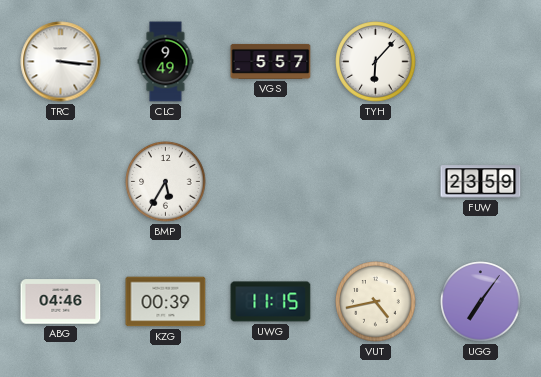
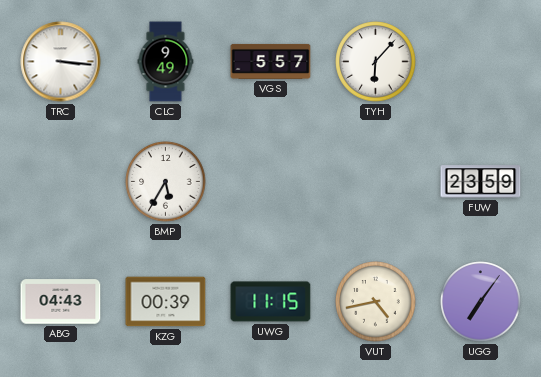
ABG: 04:46 -> 04:43
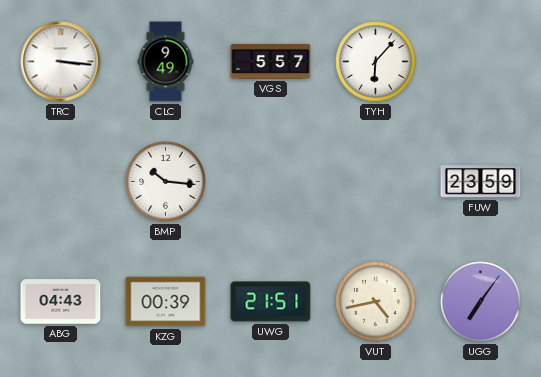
BMP: 5:35 -> 10:16
UWG: 11:15 -> 21:51
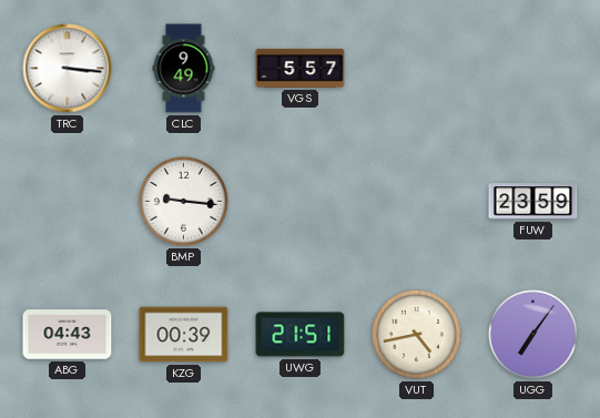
TYH: 6:07 -> none
BMP: 10:16 -> 9:16
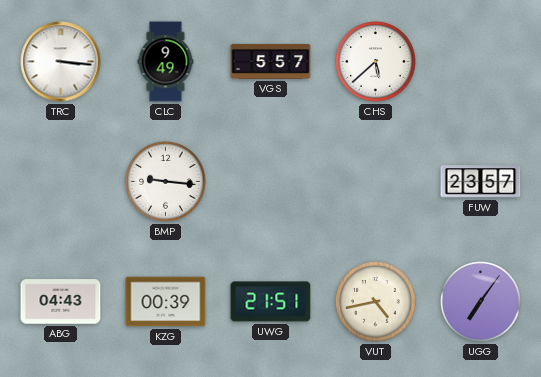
CHS: none -> 5:38
FUW: 23:59 -> 23:57
